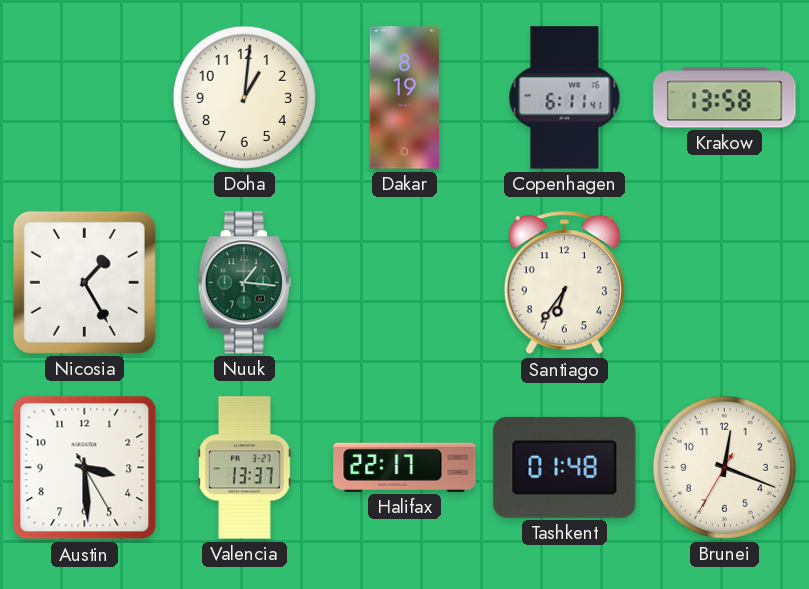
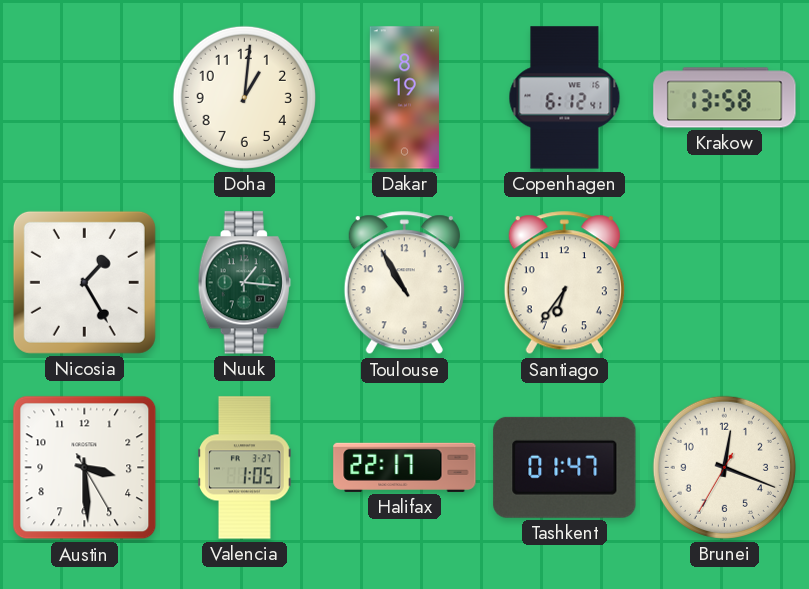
Copenhagen: 6:11 -> 6:12
Toulouse: none -> 10:55
Valencia: 13:37 -> 1:05
Tashkent: 01:48 -> 01:47
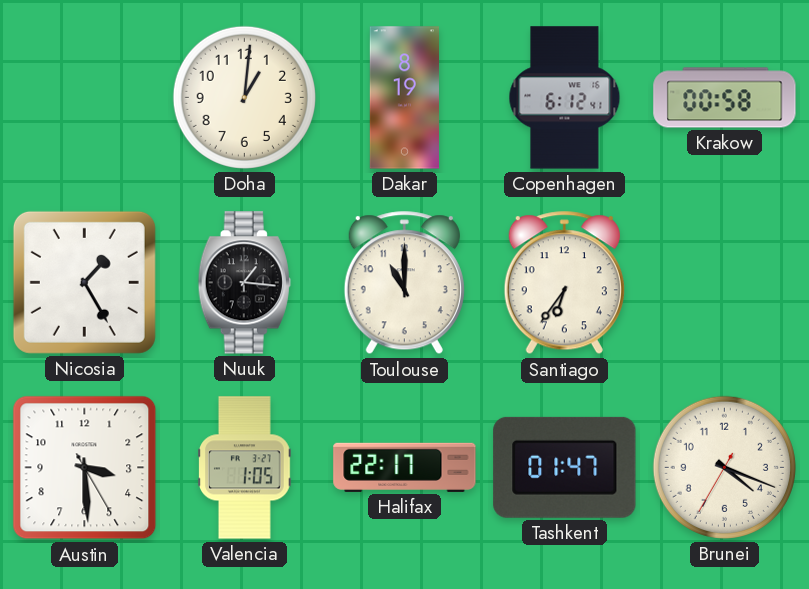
Krakow: 13:58 -> 00:58
Nuuk dial: green -> black
Toulouse: 10:55 -> 11:00
Brunei: 12:18 -> 4:18
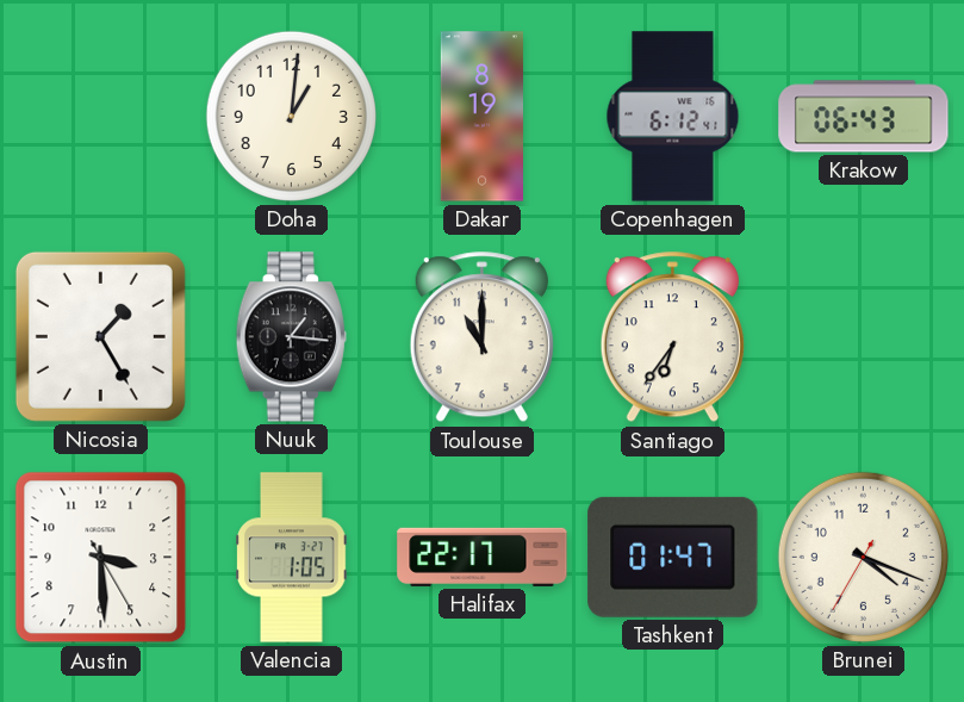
Krakow: 00:58 -> 06:43
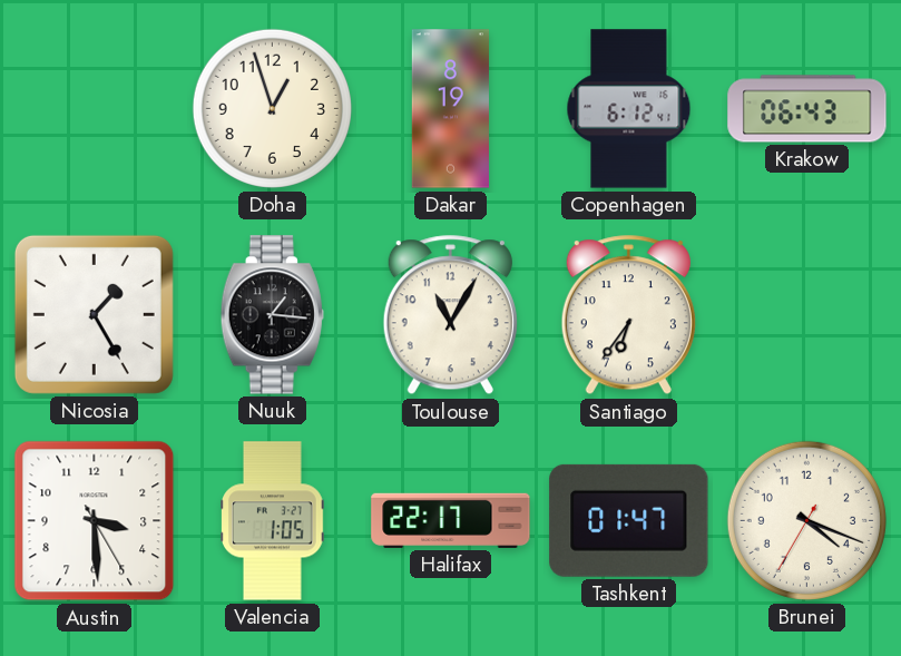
Doha: 1:01 -> 12:57
Toulouse: 11:00 -> 11:05
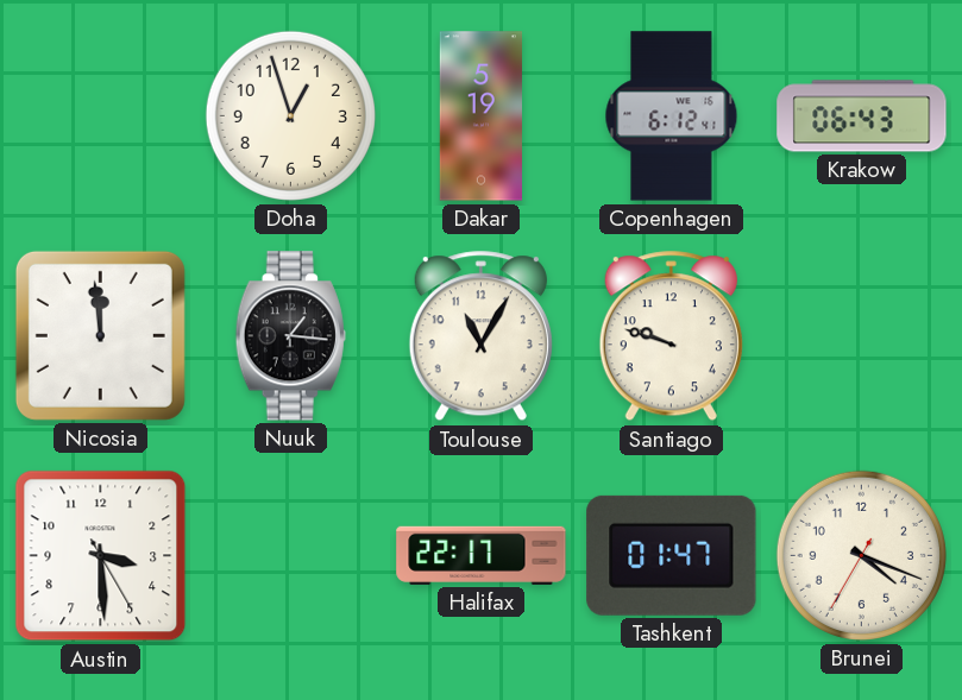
Dakar: 8:19 -> 5:19
Nicosia: 1:25 -> 11:59
Santiago: 6:36 -> 9:48
Valencia: 1:05 -> none
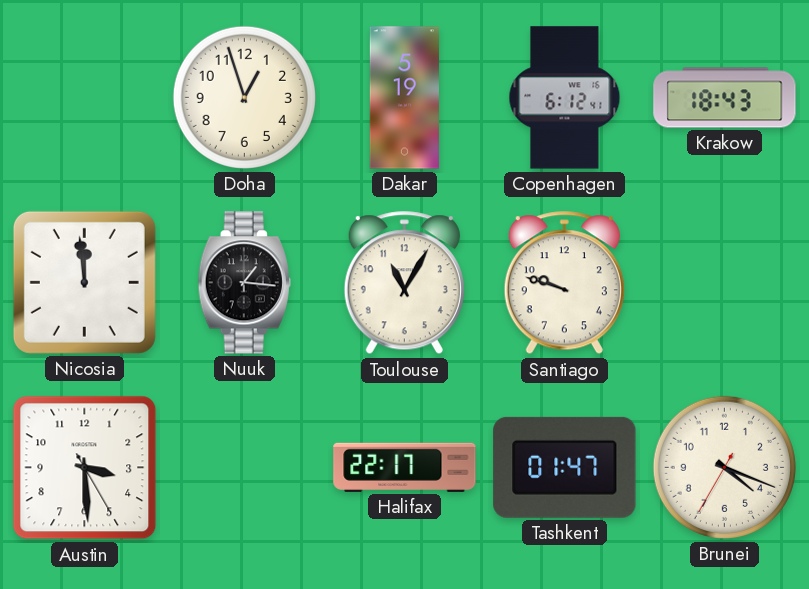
Krakow: 06:43 -> 18:43
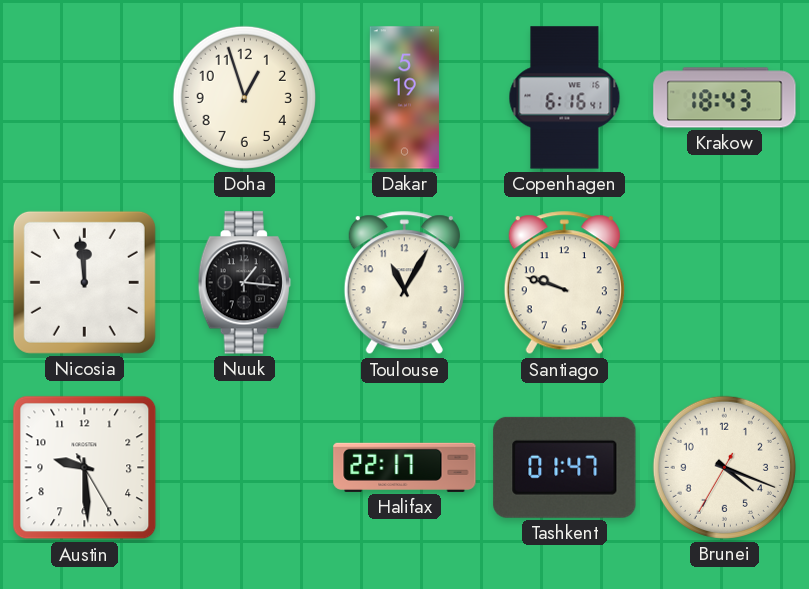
Copenhagen: 6:12 -> 6:16
Austin: 3:29 -> 9:29
